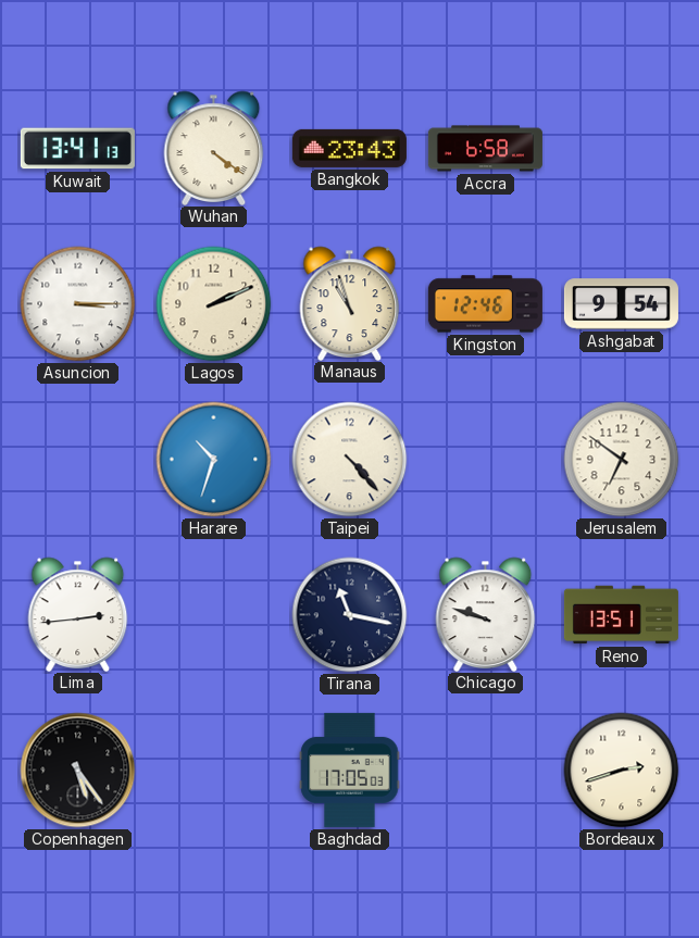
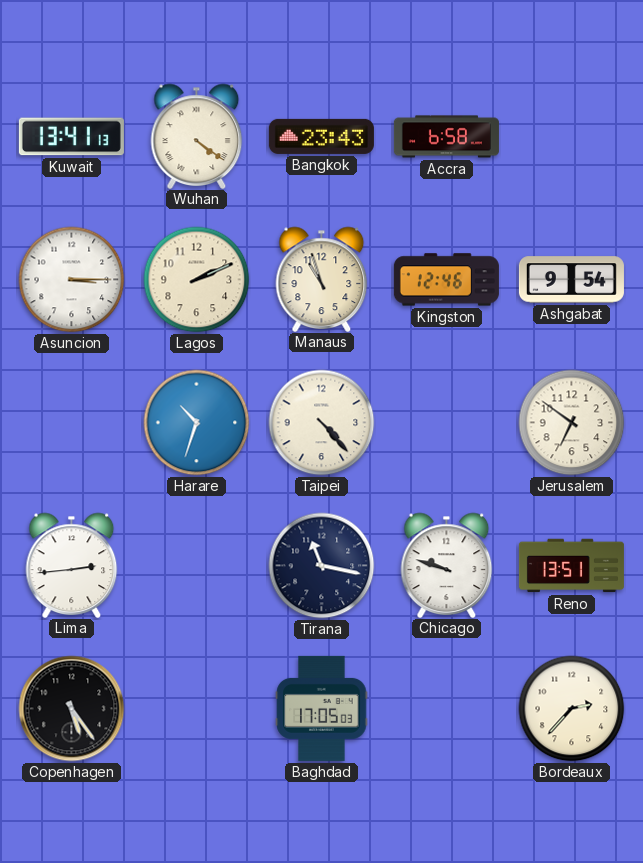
Bordeaux: 2:42 -> 2:37
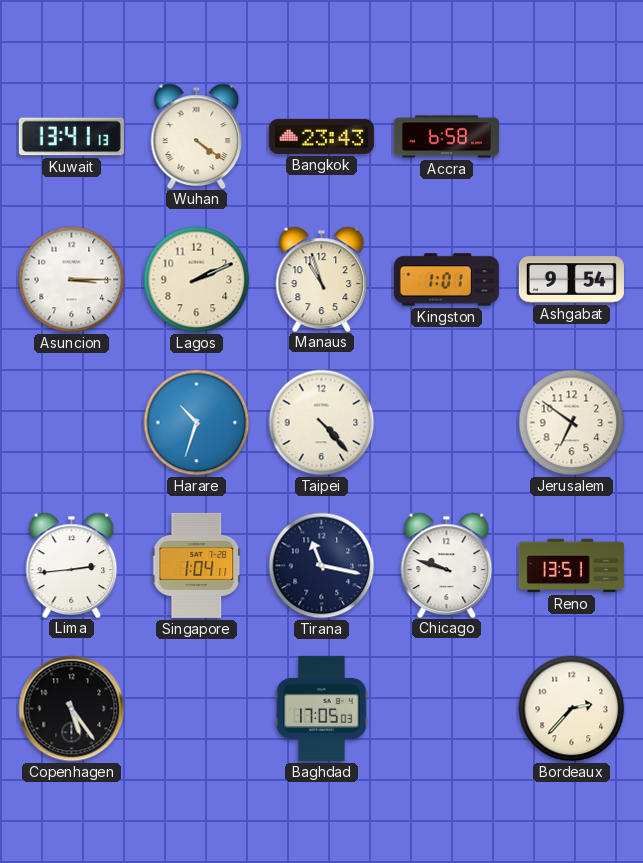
Kingston: 12:46 -> 1:01
Singapore: none -> 1:04
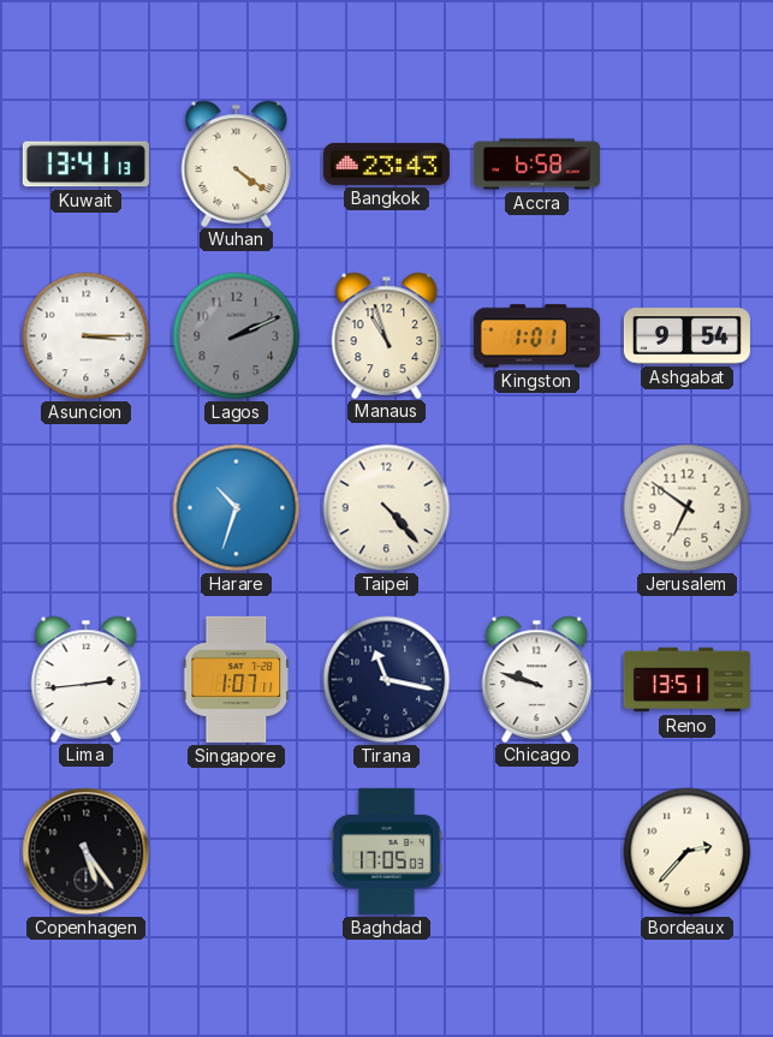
Lagos dial: cream -> grey
Singapore: 1:04 -> 1:07
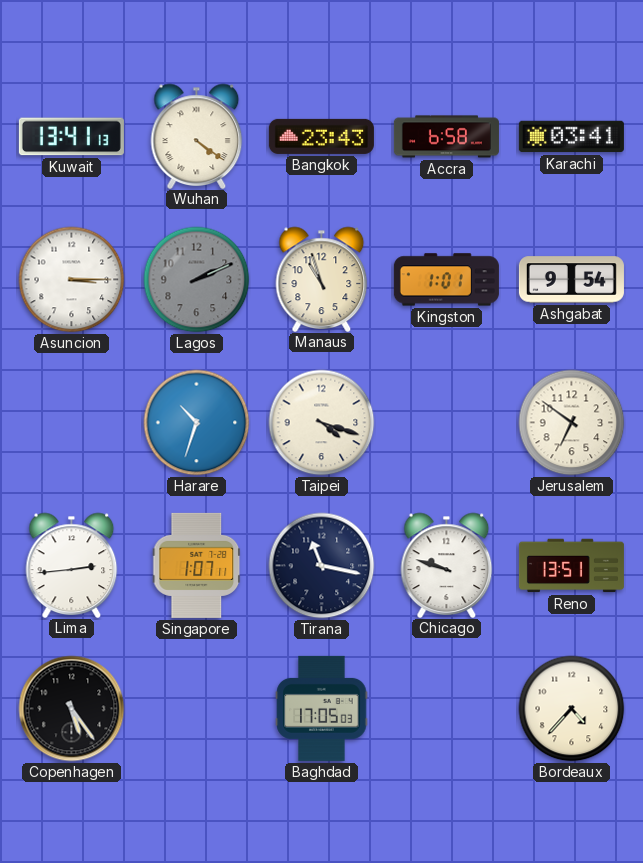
Karachi: none -> 03:41
Taipei: 4:23 -> 4:18
Bordeaux: 2:37 -> 4:37
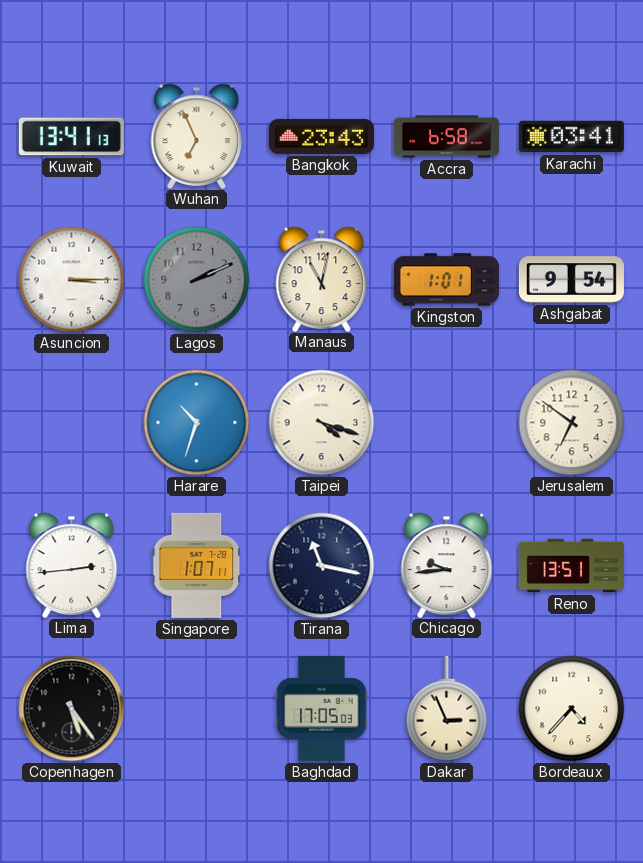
Wuhan: 4:21 -> 6:56
Manaus: 10:57 -> 11:02
Chicago: 9:48 -> 9:44
Dakar: none -> 2:56
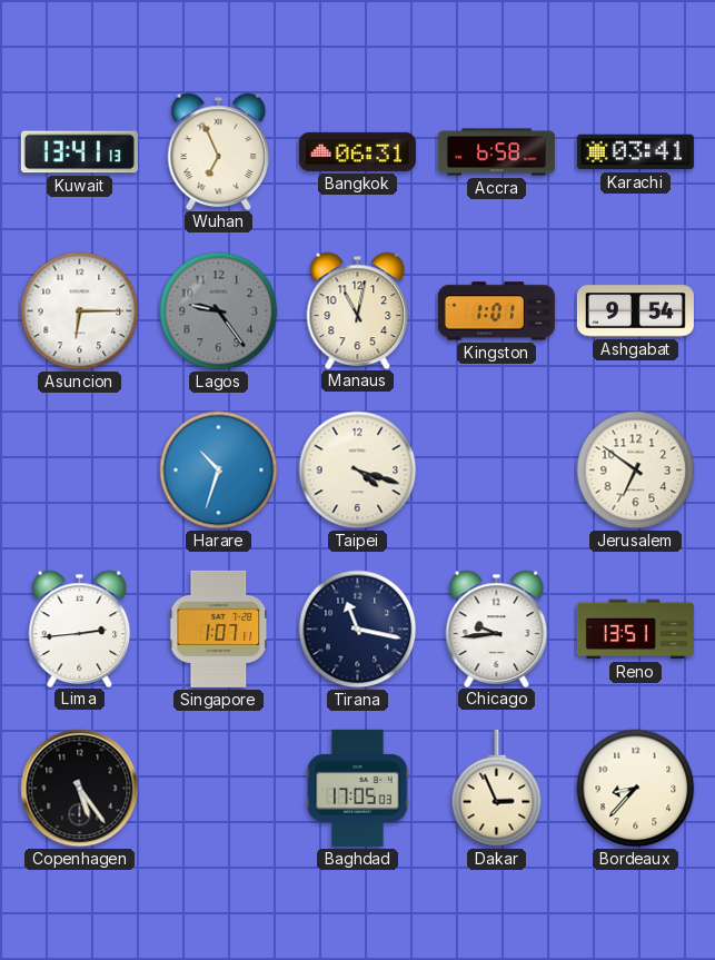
Bangkok: 23:43 -> 06:31
Asuncion: 3:15 -> 6:15
Lagos: 2:11 -> 9:24
Bordeaux: 4:37 -> 8:37
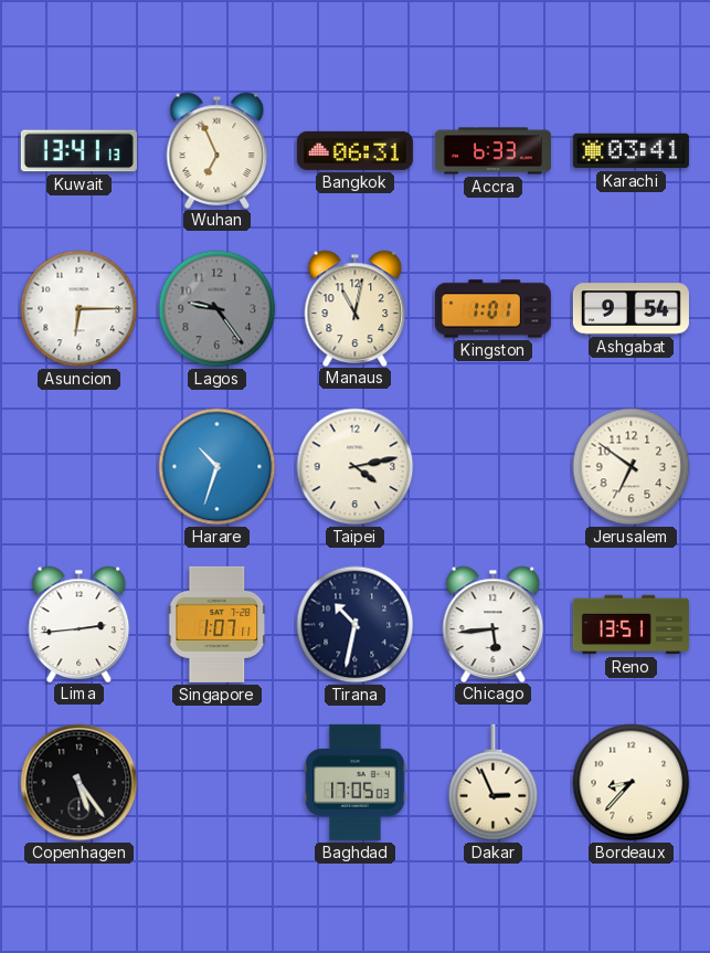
Accra: 6:58 -> 6:33
Taipei: 4:18 -> 4:13
Tirana: 11:17 -> 10:32
Chicago: 9:44 -> 5:44
